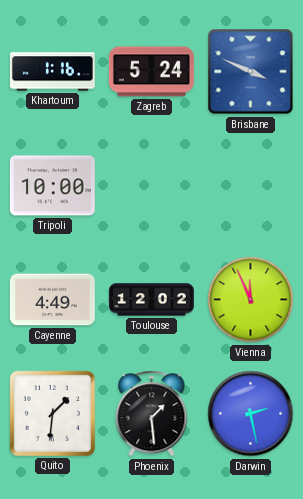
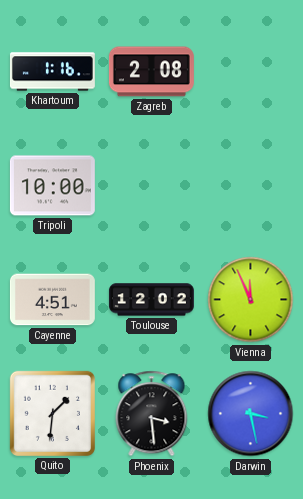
Zagreb: 5:24 -> 2:08
Brisbane: 3:49 -> none
Cayenne: 4:49 -> 4:51
Phoenix: 1:29 -> 3:29
Darwin: 2:28 -> 3:28
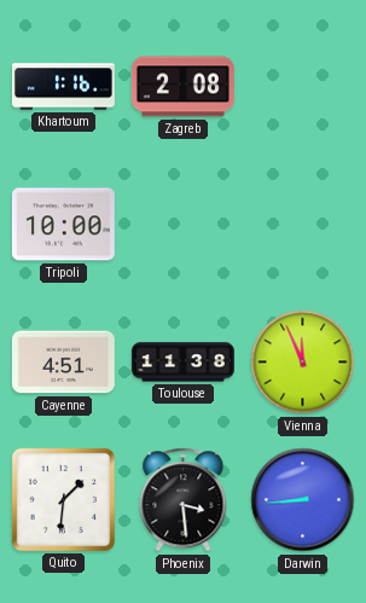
Toulouse: 12:02 -> 11:38
Darwin: 3:28 -> 8:44
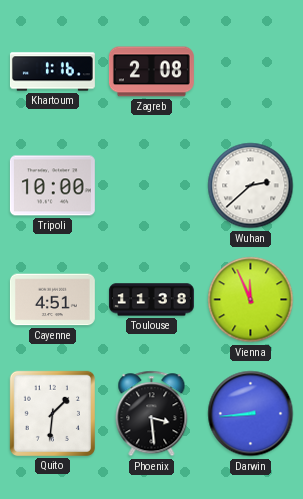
Wuhan: none -> 2:38
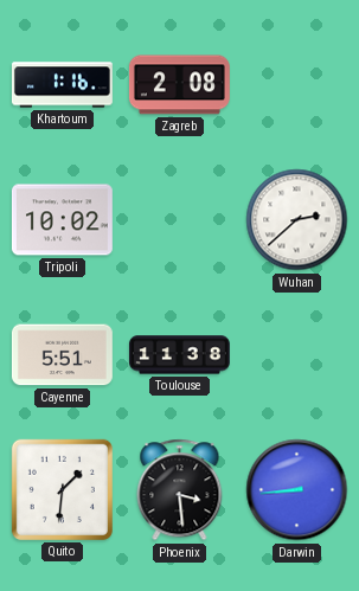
Tripoli: 10:00 -> 10:02
Cayenne: 4:51 -> 5:51
Vienna: 11:56 -> none
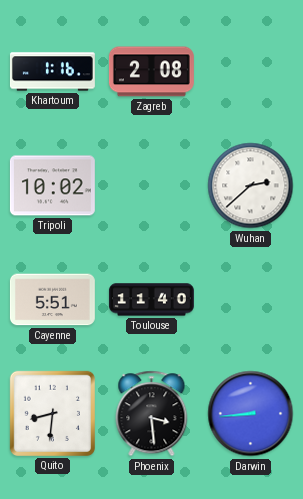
Toulouse: 11:38 -> 11:40
Quito: 1:31 -> 8:31
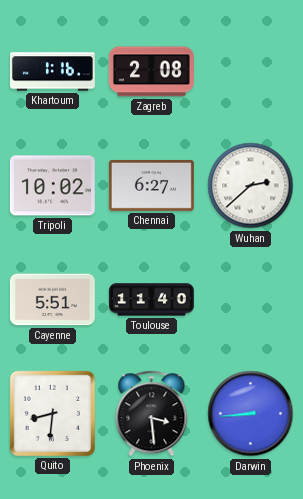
Chennai: none -> 6:27
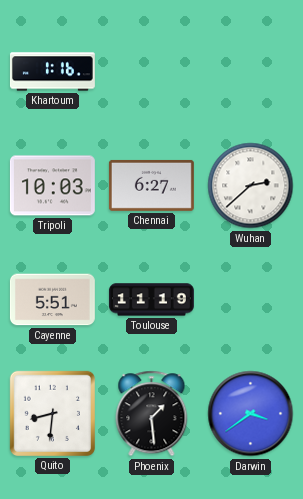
Zagreb: 2:08 -> none
Tripoli: 10:02 -> 10:03
Toulouse: 11:40 -> 11:19
Phoenix: 3:29 -> 1:29
Darwin: 8:44 -> 3:39
